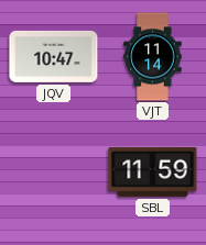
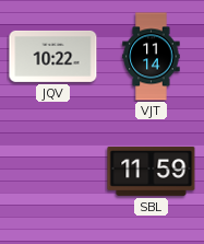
JQV: 10:47 -> 10:22
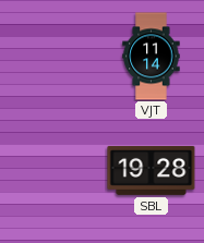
JQV: 10:22 -> none
SBL: 11:59 -> 19:28
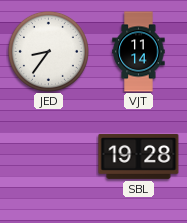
JED: none -> 8:36
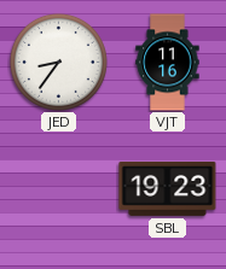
VJT: 11:14 -> 11:16
SBL: 19:28 -> 19:23
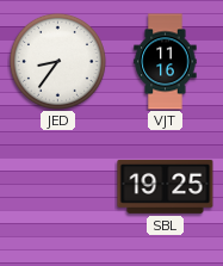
SBL: 19:23 -> 19:25
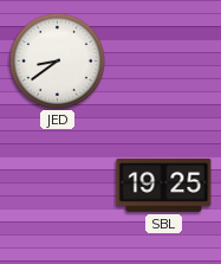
JED: 8:36 -> 8:39
VJT: 11:16 -> none
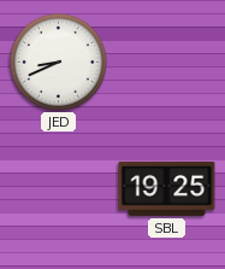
JED: 8:39 -> 8:41
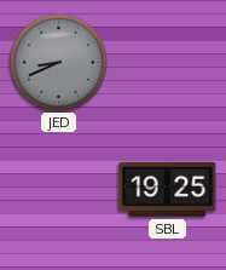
JED dial: white -> grey
